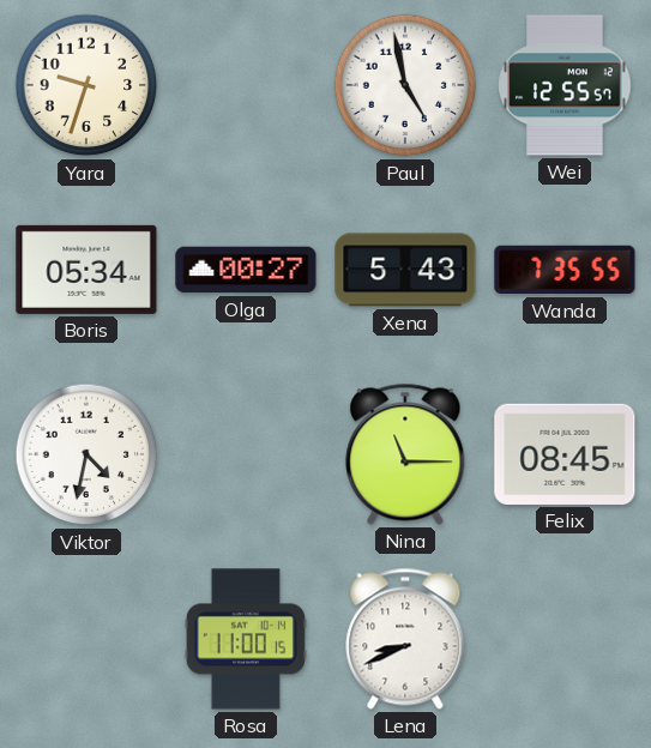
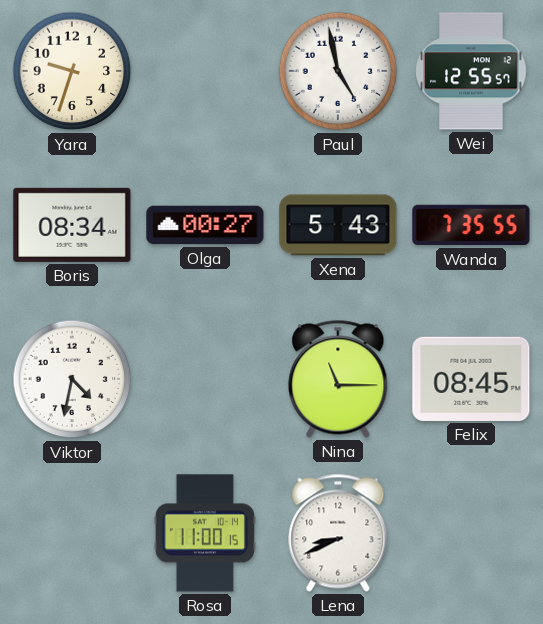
Boris: 05:34 -> 08:34
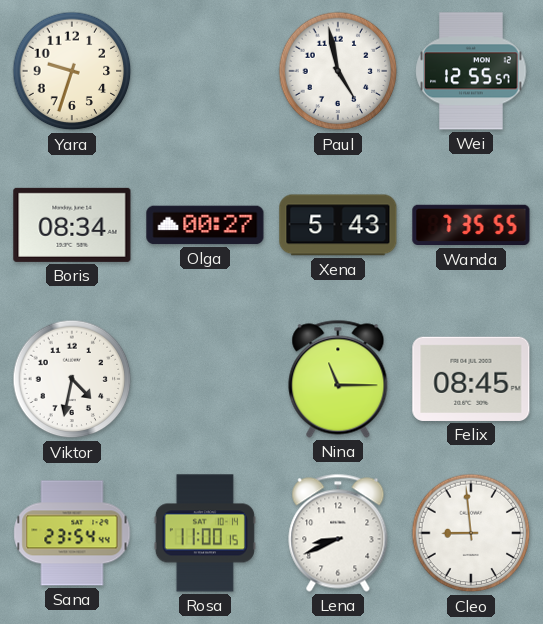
Sana: none -> 23:54
Cleo: none -> 8:59
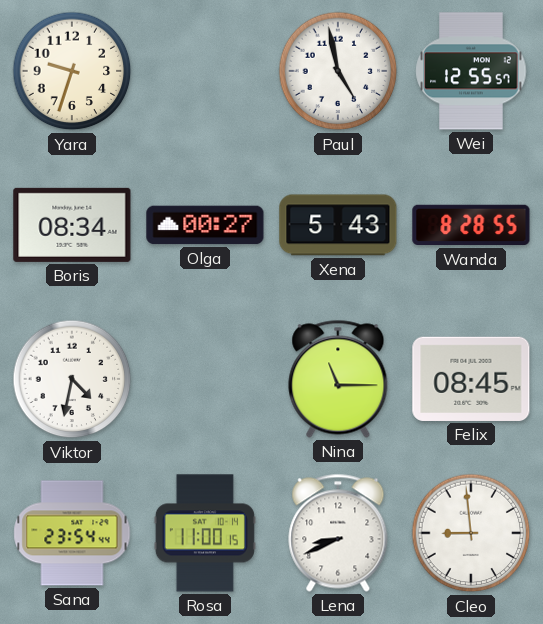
Wanda: 7:35 -> 8:28
